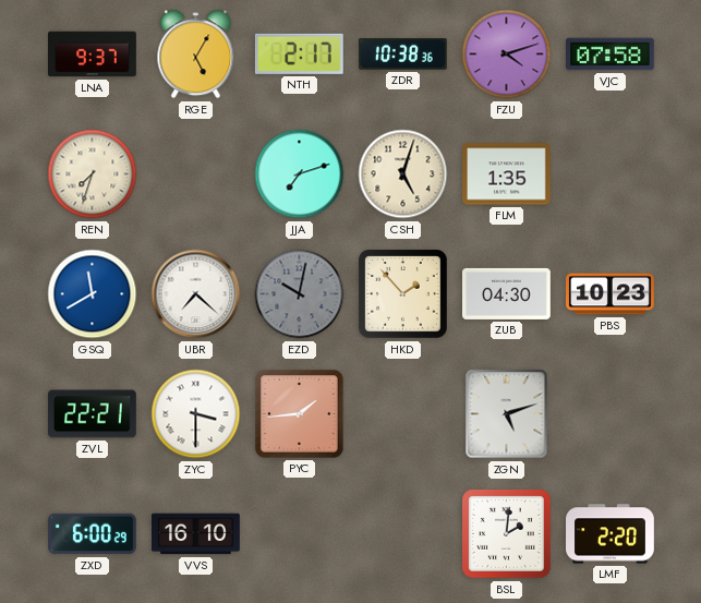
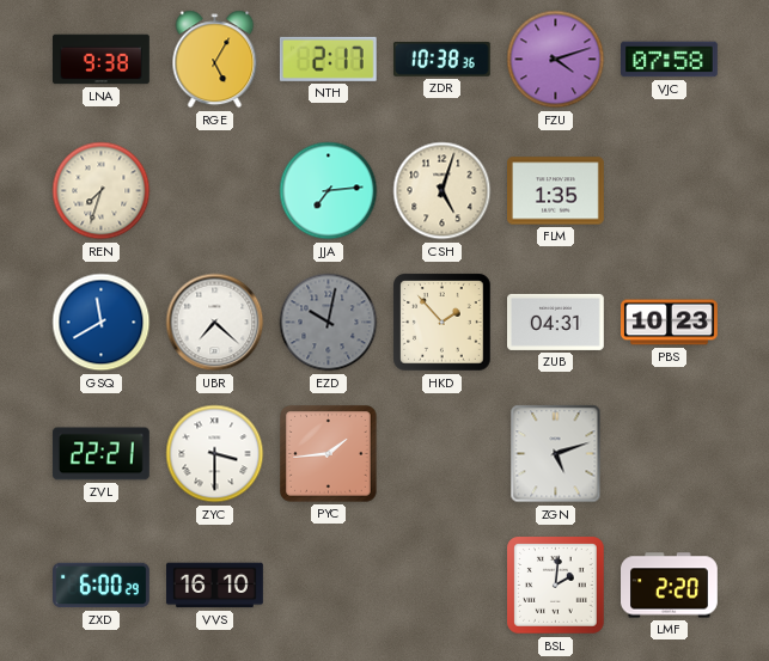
LNA: 9:37 -> 9:38
JJA: 7:12 -> 7:14
ZUB: 04:30 -> 04:31
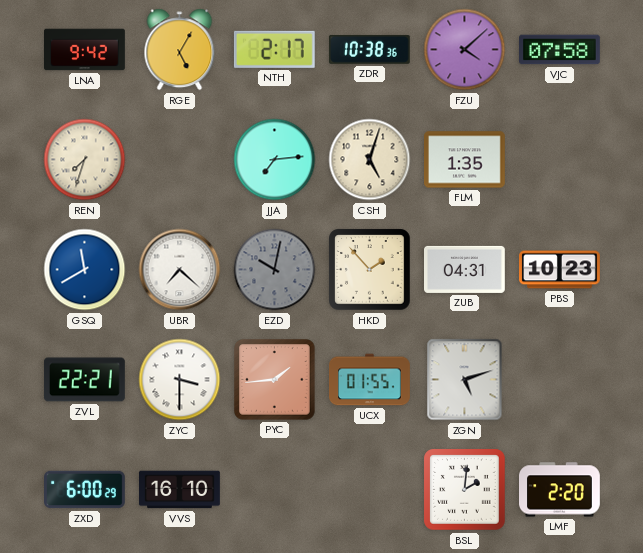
LNA: 9:38 -> 9:42
FZU: 4:12 -> 4:08
UCX: none -> 01:55
